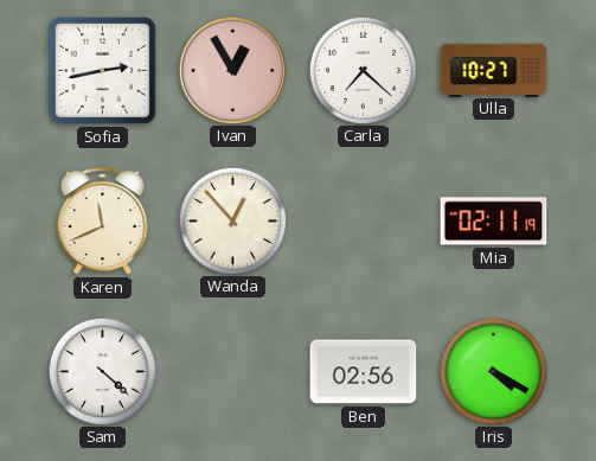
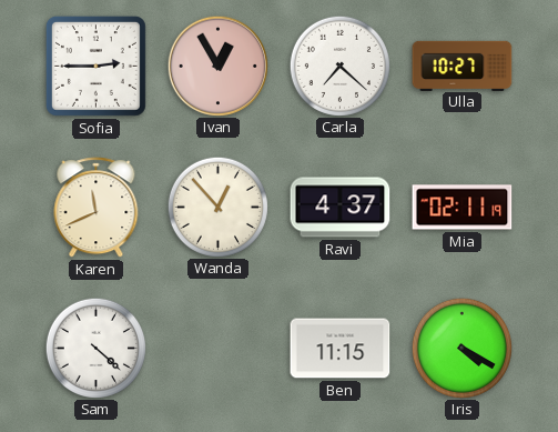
Sofia: 2:43 -> 2:45
Ravi: none -> 4:37
Ben: 02:56 -> 11:15
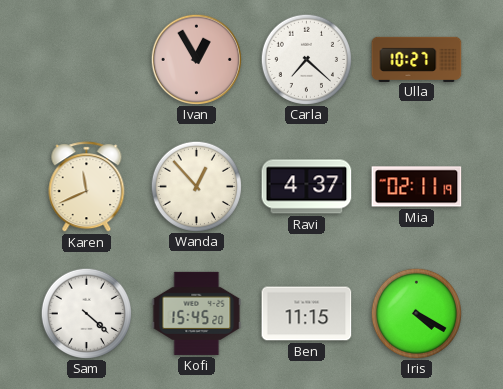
Sofia: 2:45 -> none
Kofi: none -> 15:45
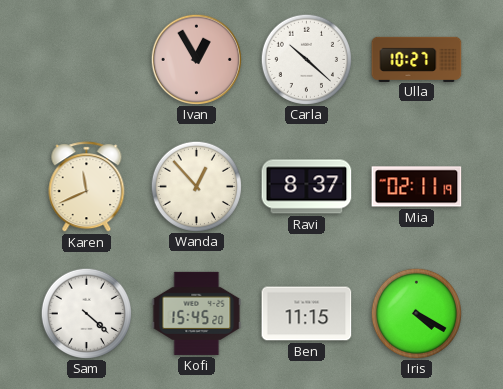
Carla: 7:22 -> 10:22
Ravi: 4:37 -> 8:37
